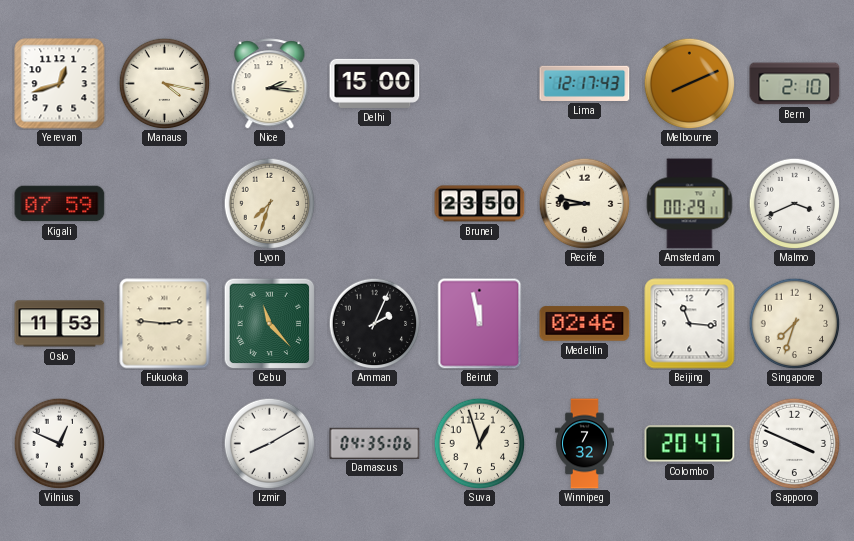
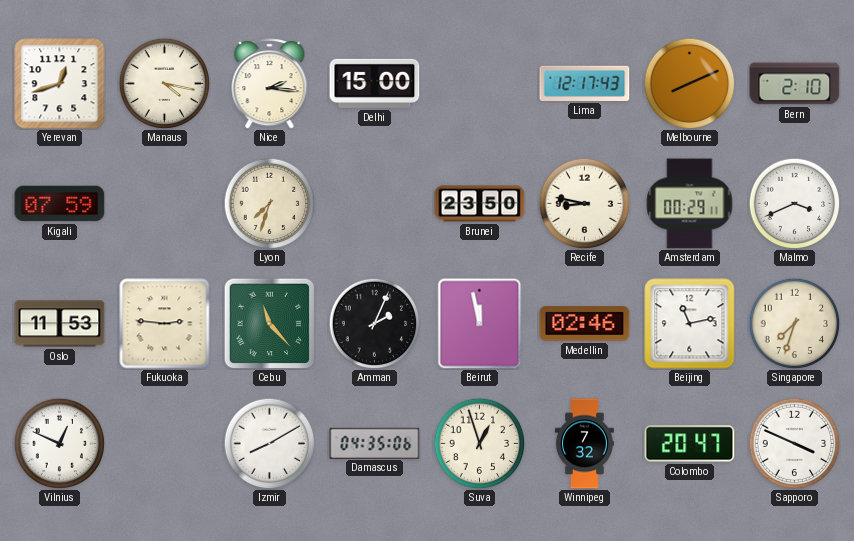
Beijing: 11:16 -> 11:13
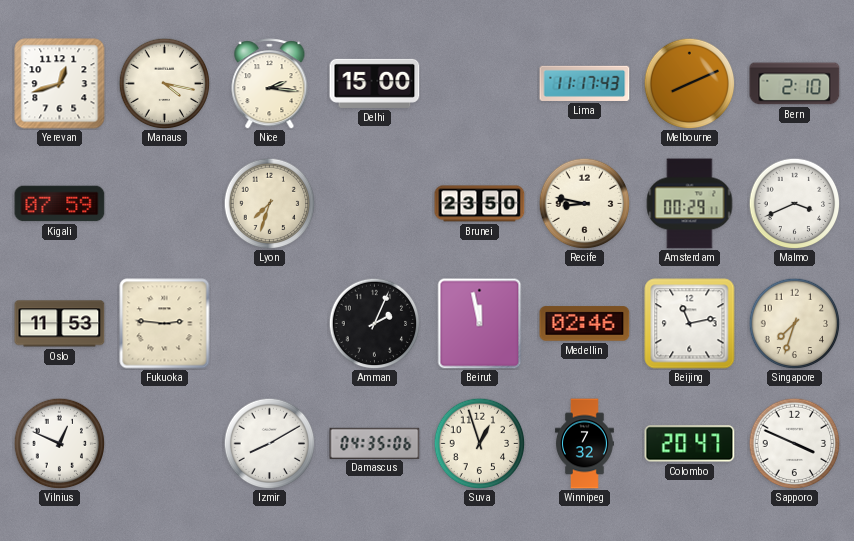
Lima: 12:17 -> 11:17
Cebu: 11:23 -> none
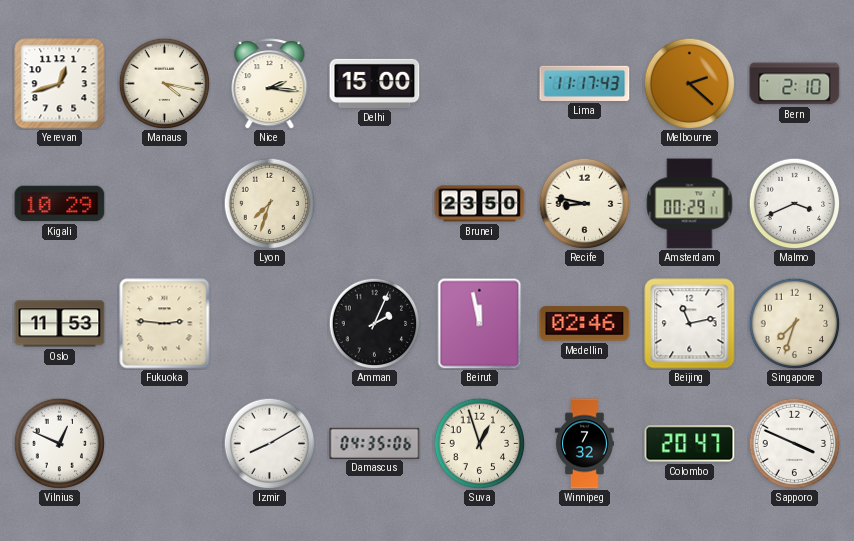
Melbourne: 8:11 -> 2:22
Kigali: 07:59 -> 10:29
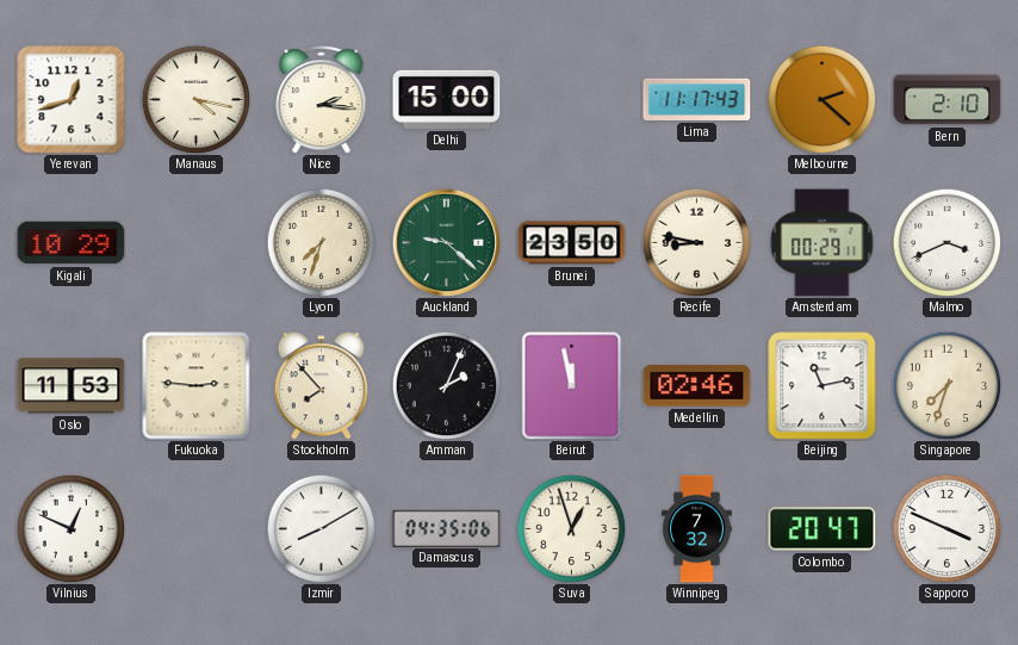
Auckland: none -> 9:22
Stockholm: none -> 7:53
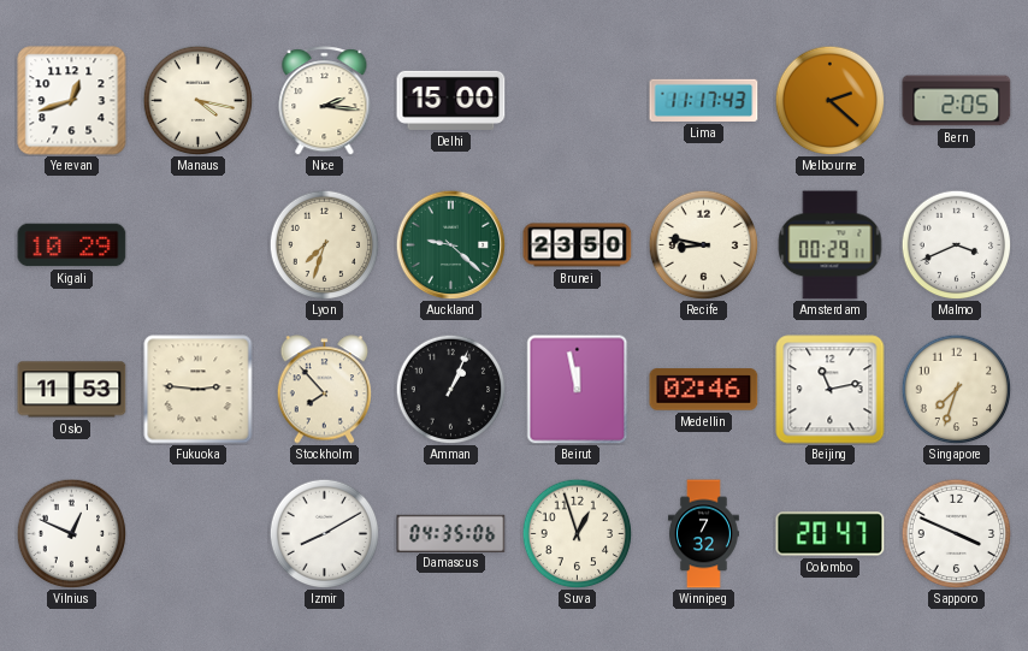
Bern: 2:10 -> 2:05
Amman: 2:04 -> 1:04
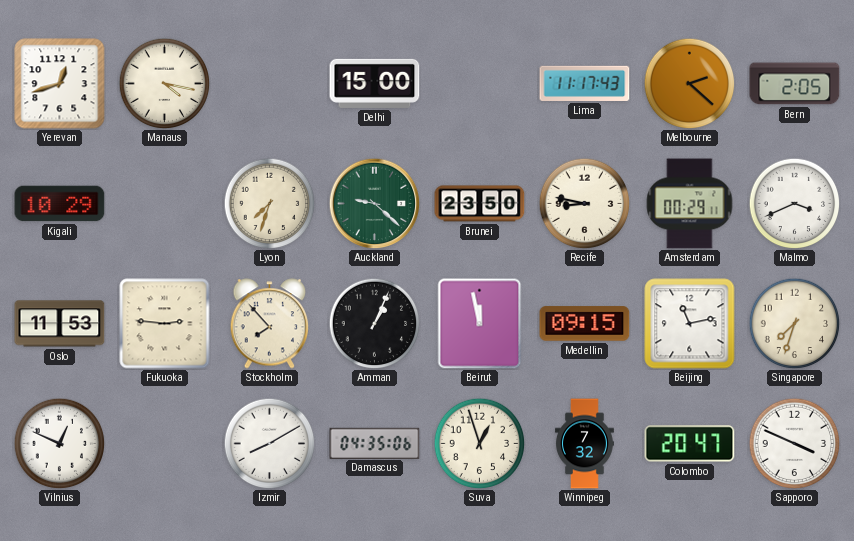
Nice: 2:16 -> none
Medellin: 02:46 -> 09:15
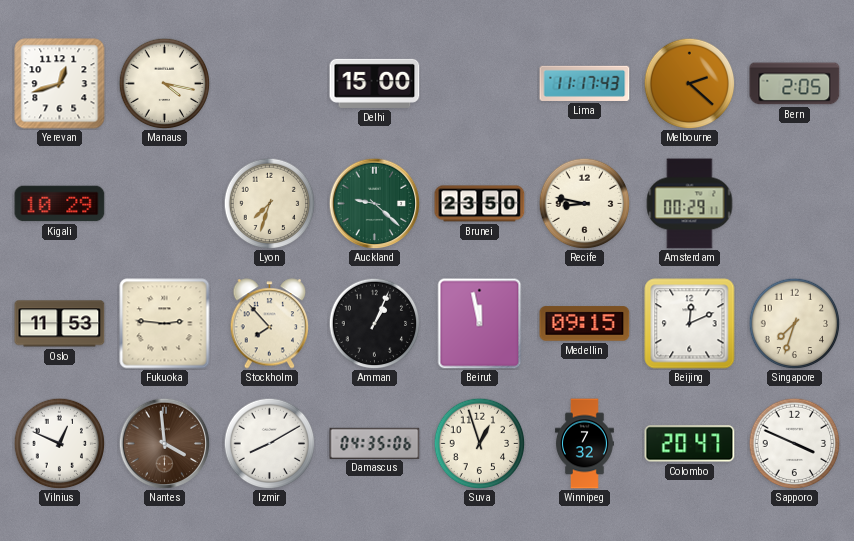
Malmo: 3:41 -> none
Beijing: 11:13 -> 12:11
Nantes: none -> 3:59
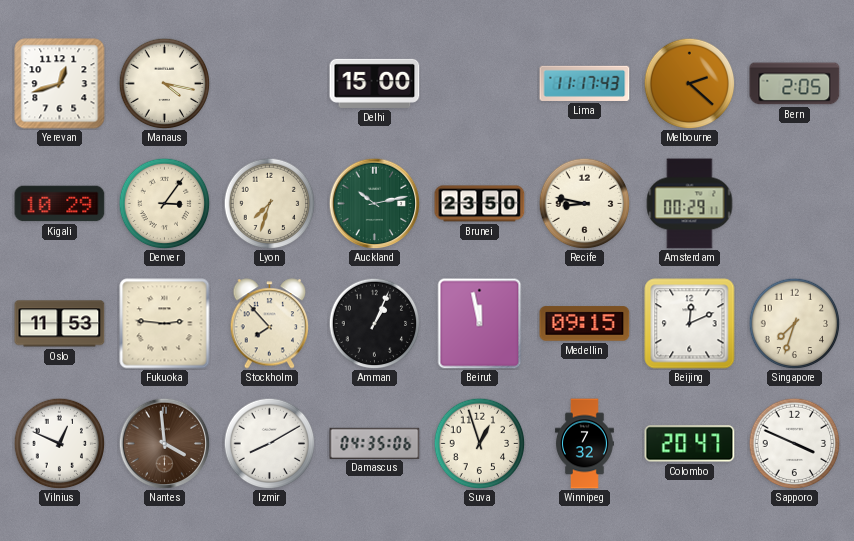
Denver: none -> 3:06
Auckland: 9:22 -> 10:13
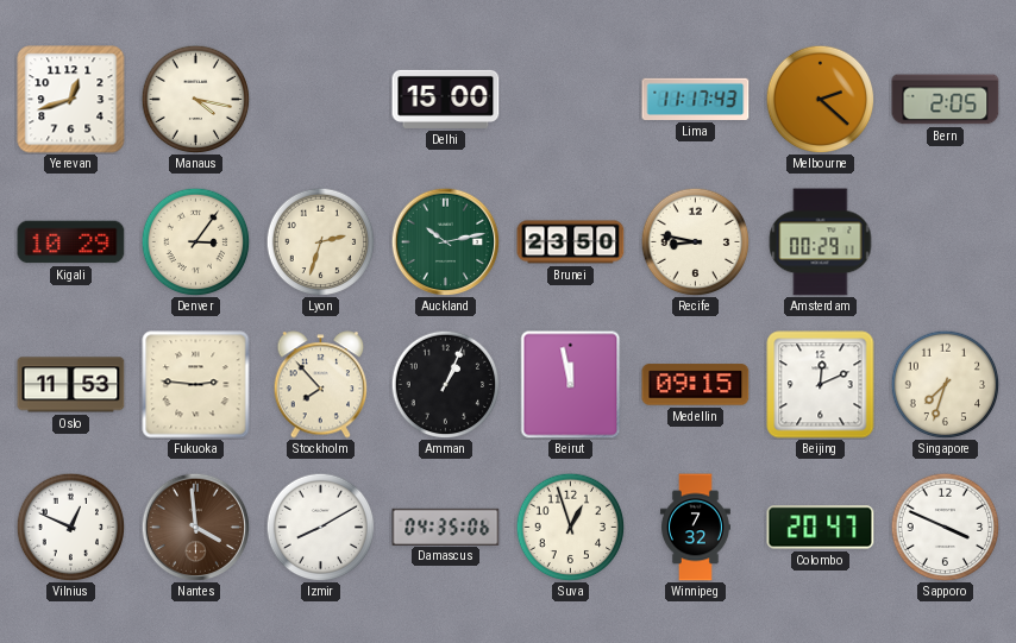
Lyon: 7:33 -> 2:33
